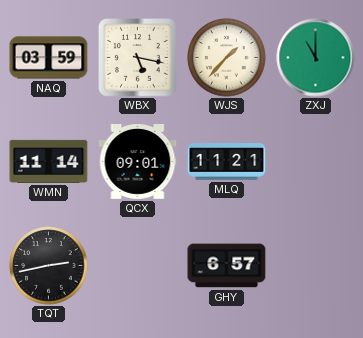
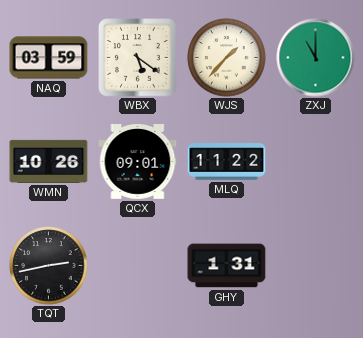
WBX: 5:17 -> 5:21
WMN: 11:14 -> 10:26
MLQ: 11:21 -> 11:22
GHY: 6:57 -> 1:31
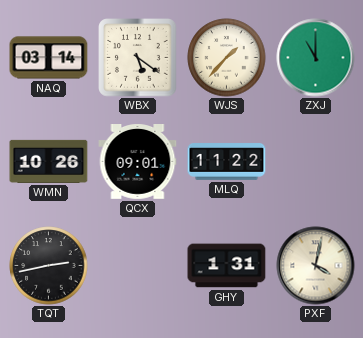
NAQ: 03:59 -> 03:14
PXF: none -> 4:02
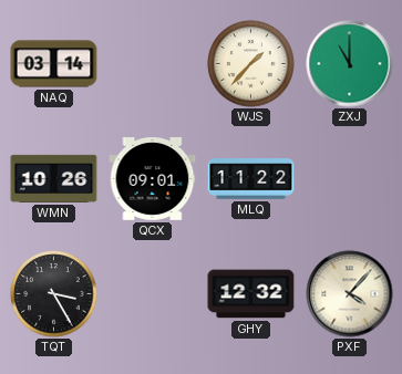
WBX: 5:21 -> none
TQT: 2:43 -> 3:25
GHY: 1:31 -> 12:32
PXF: 4:02 -> 4:07
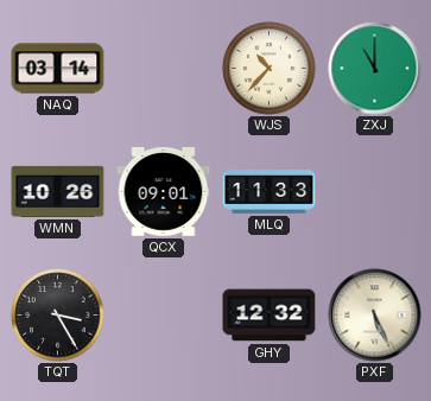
WJS: 1:37 -> 10:37
MLQ: 11:22 -> 11:33
PXF: 4:07 -> 5:26
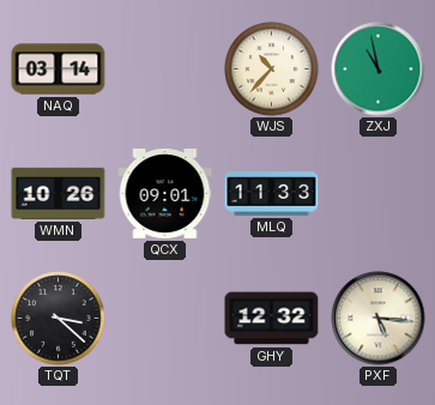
ZXJ: 11:00 -> 10:58
TQT: 3:25 -> 3:22
PXF: 5:26 -> 5:16
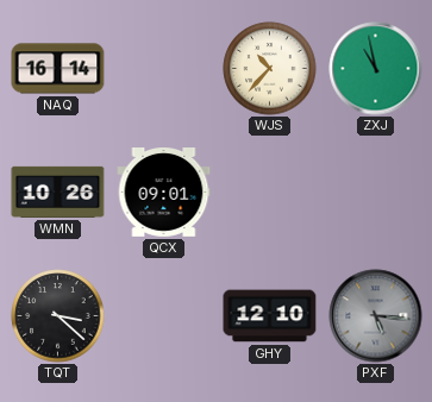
NAQ: 03:14 -> 16:14
MLQ: 11:33 -> none
GHY: 12:32 -> 12:10
PXF dial: cream -> grey
